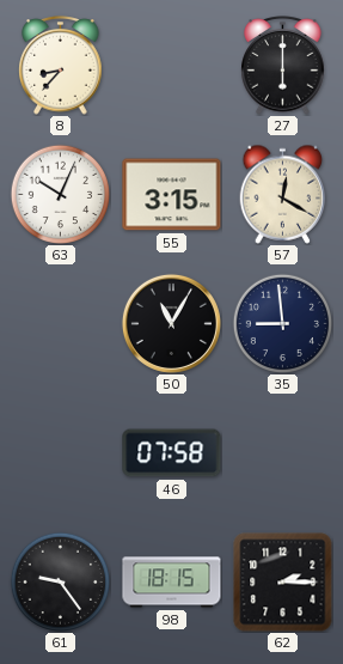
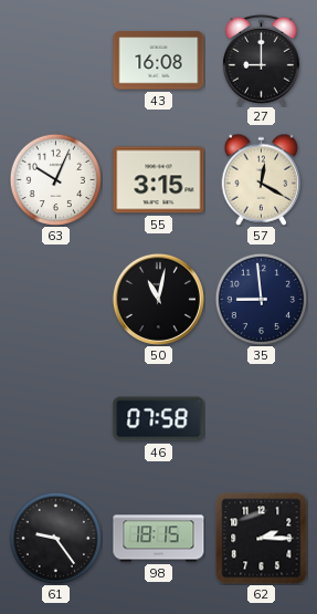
8: 8:37 -> none
43: none -> 16:08
27: 6:00 -> 9:00
50: 11:05 -> 11:02
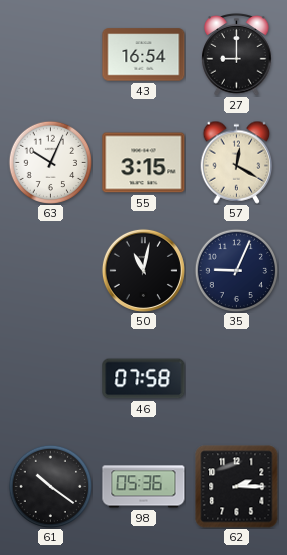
43: 16:08 -> 16:54
35: 8:59 -> 9:04
61: 9:24 -> 10:21
98: 18:15 -> 05:36
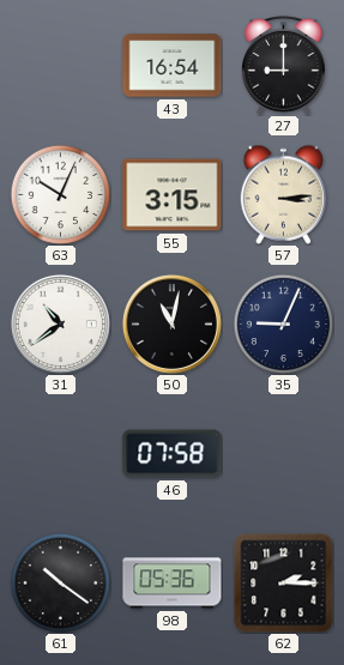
57: 12:20 -> 3:14
31: none -> 10:39
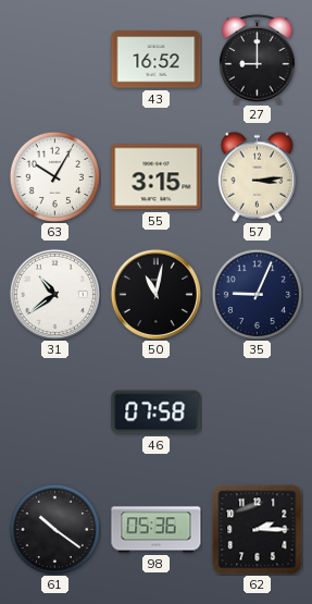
43: 16:54 -> 16:52
63: 10:04 -> 10:05
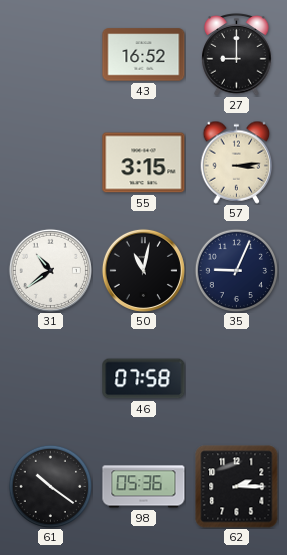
63: 10:05 -> none
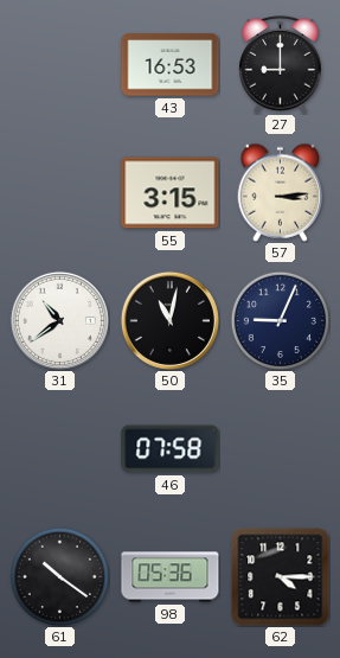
43: 16:52 -> 16:53
62: 2:15 -> 4:15
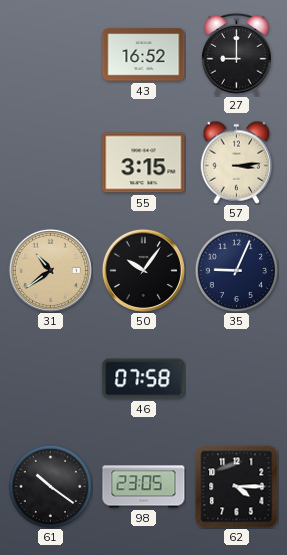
43: 16:53 -> 16:52
31 dial: white -> champagne
50: 11:02 -> 10:06
98: 05:36 -> 23:05
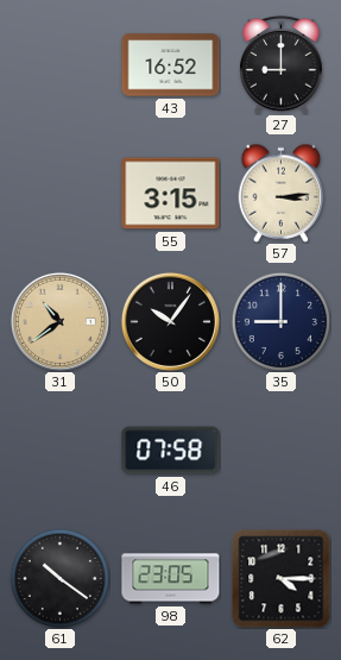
35: 9:04 -> 9:00
